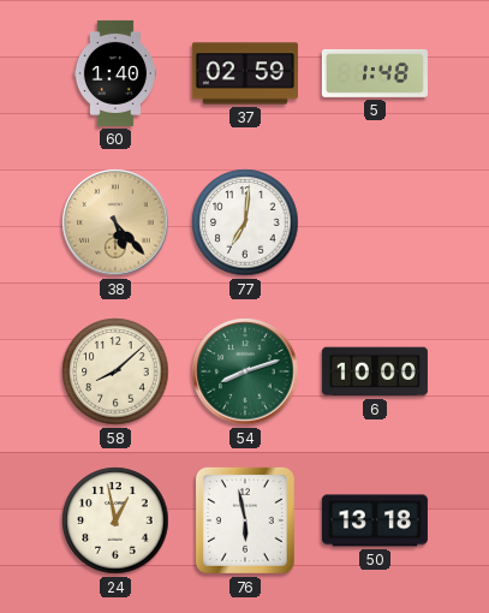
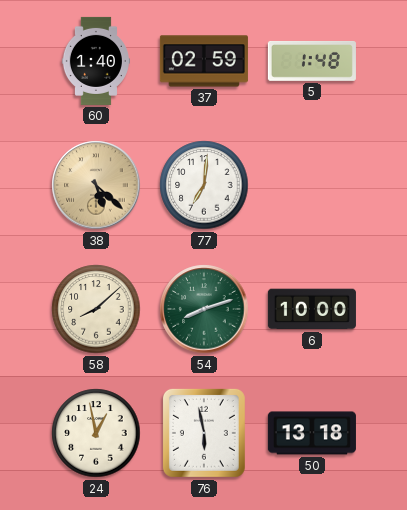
38: 5:23 -> 5:22
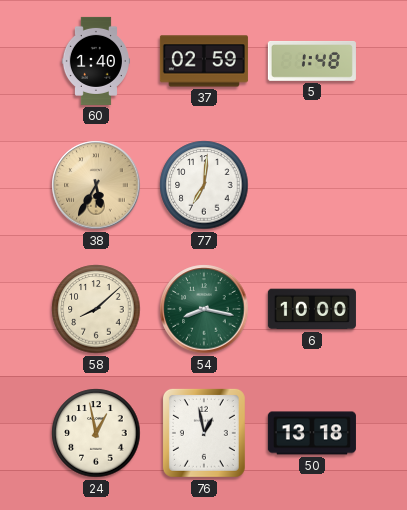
38: 5:22 -> 5:35
54: 8:12 -> 8:17
76: 5:58 -> 12:58
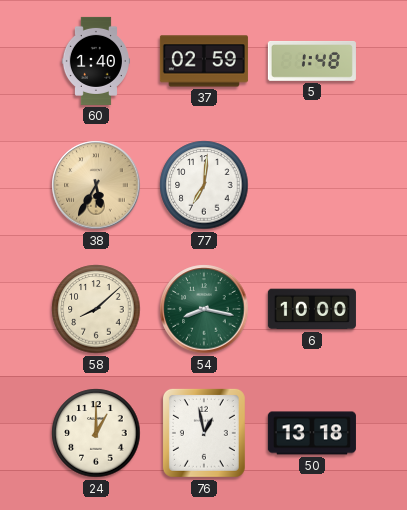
24: 12:58 -> 1:00
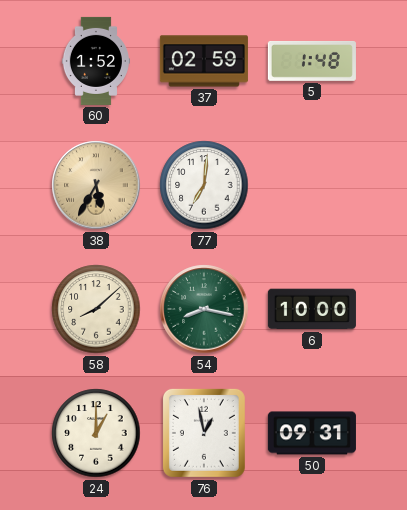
60: 1:40 -> 1:52
50: 13:18 -> 09:31
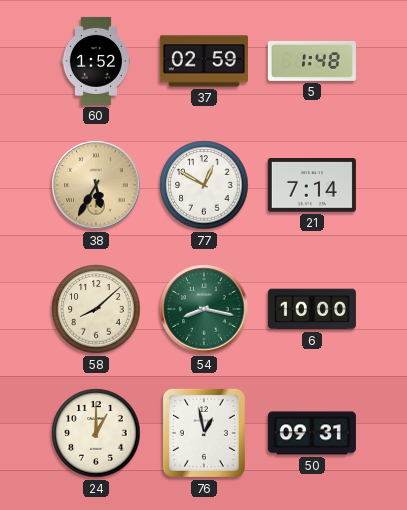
77: 7:01 -> 12:50
21: none -> 7:14
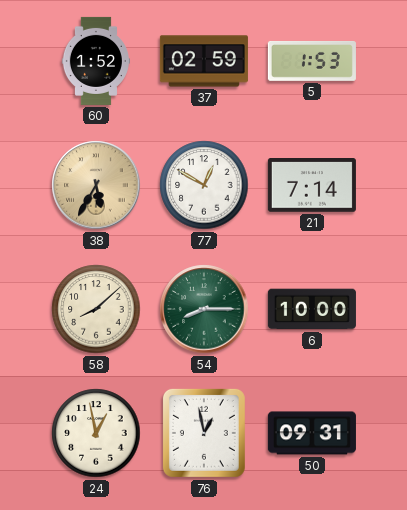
5: 1:48 -> 1:53
54: 8:17 -> 8:15
24: 1:00 -> 12:58
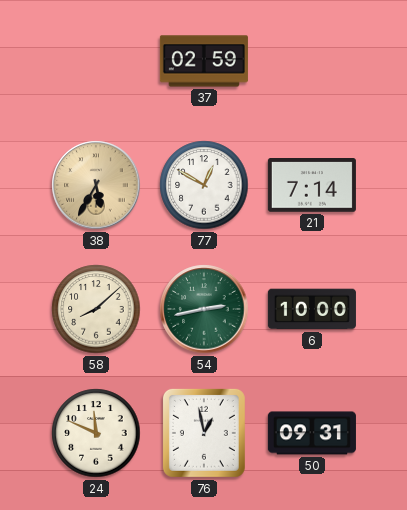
60: 1:52 -> none
5: 1:53 -> none
54: 8:15 -> 2:43
24: 12:58 -> 11:49
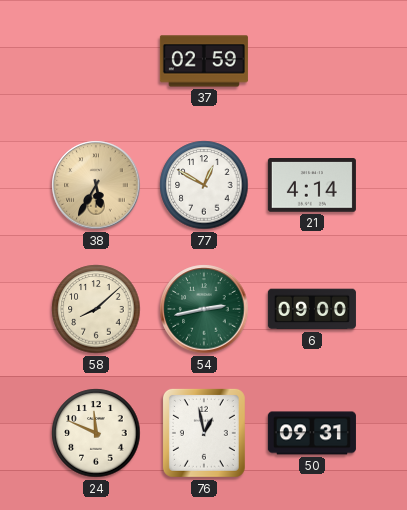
21: 7:14 -> 4:14
6: 10:00 -> 09:00
